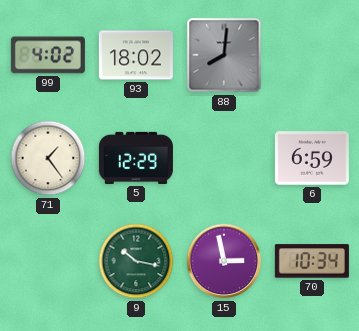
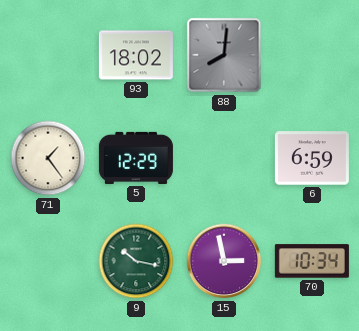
99: 4:02 -> none
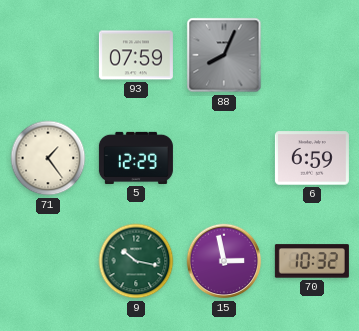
93: 18:02 -> 07:59
88: 8:01 -> 8:04
70: 10:34 -> 10:32
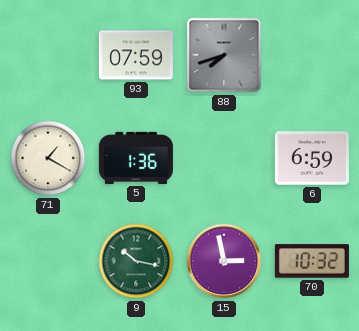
88: 8:04 -> 7:42
71: 1:24 -> 1:20
5: 12:29 -> 1:36
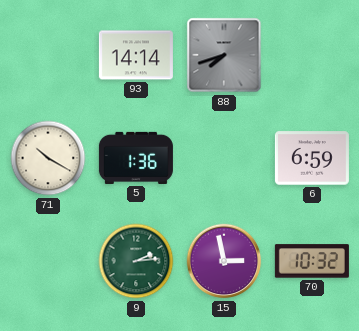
93: 07:59 -> 14:14
71: 1:20 -> 10:20
9: 10:17 -> 2:14
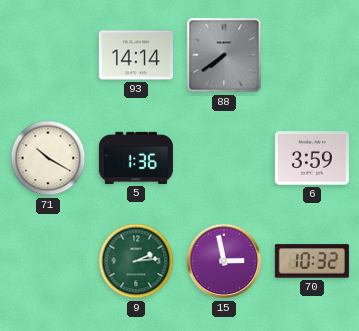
88: 7:42 -> 7:39
6: 6:59 -> 3:59
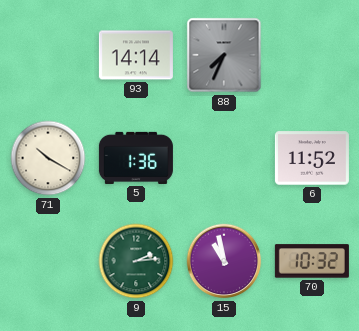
88: 7:39 -> 7:34
6: 3:59 -> 11:52
15: 2:58 -> 10:58
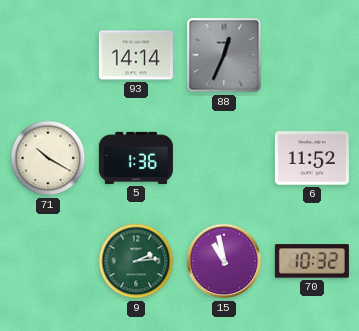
88: 7:34 -> 12:34
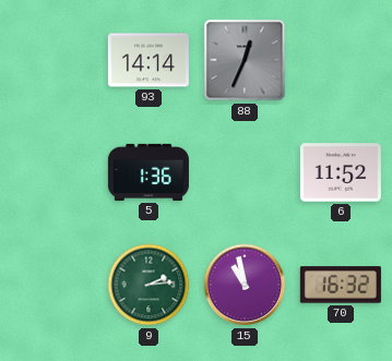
71: 10:20 -> none
70: 10:32 -> 16:32
